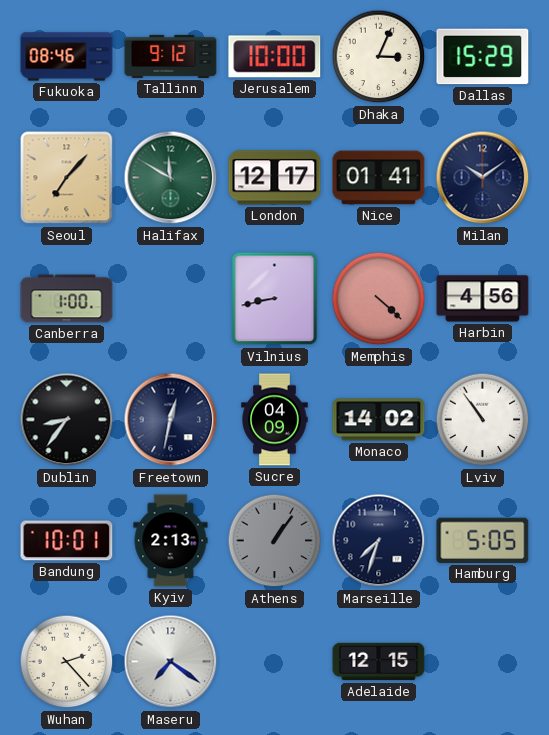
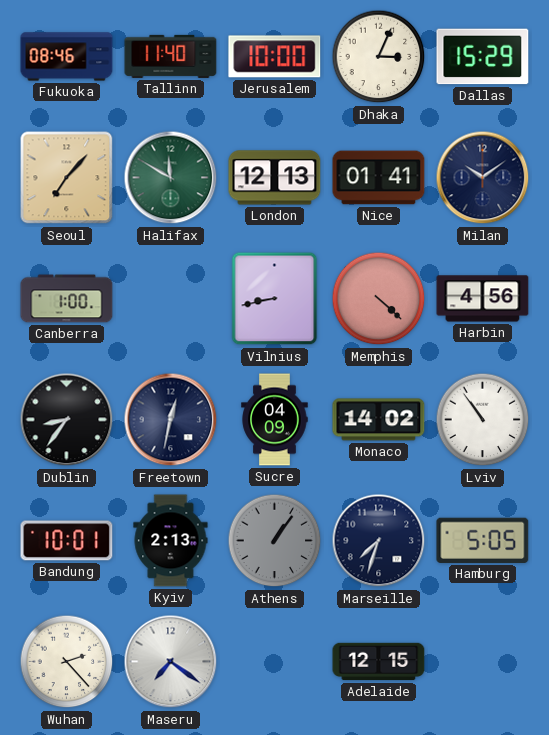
Tallinn: 9:12 -> 11:40
London: 12:17 -> 12:13
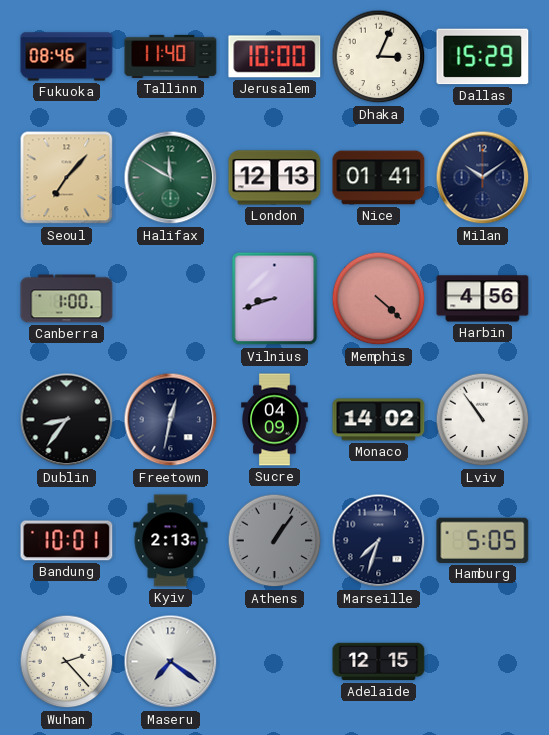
Vilnius: 8:43 -> 8:42
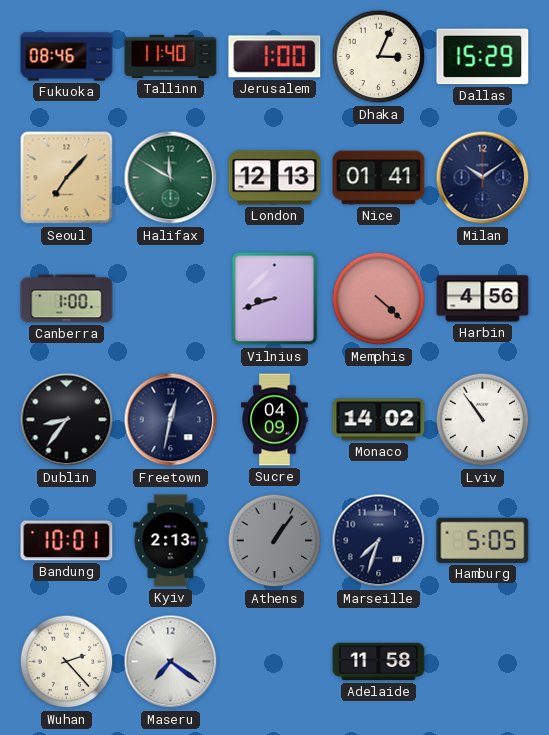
Jerusalem: 10:00 -> 1:00
Adelaide: 12:15 -> 11:58
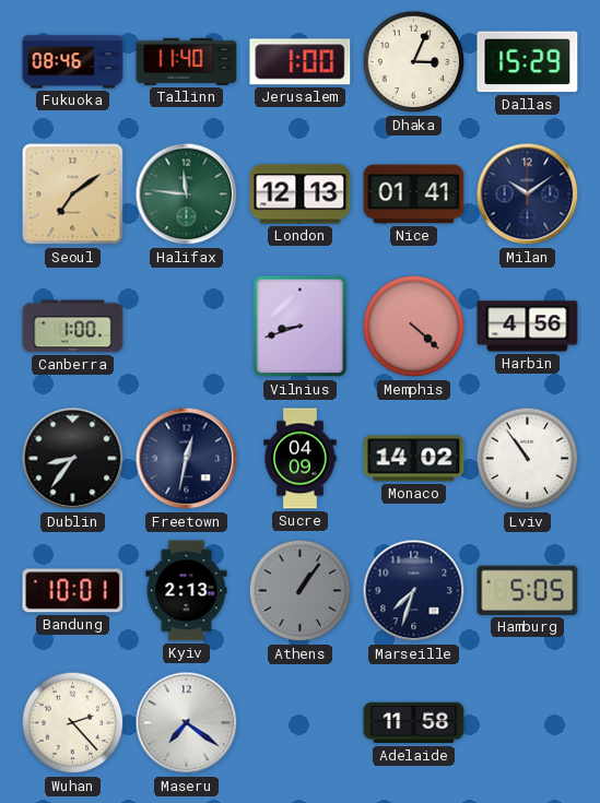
Seoul: 7:07 -> 7:09
Halifax: 11:50 -> 11:46
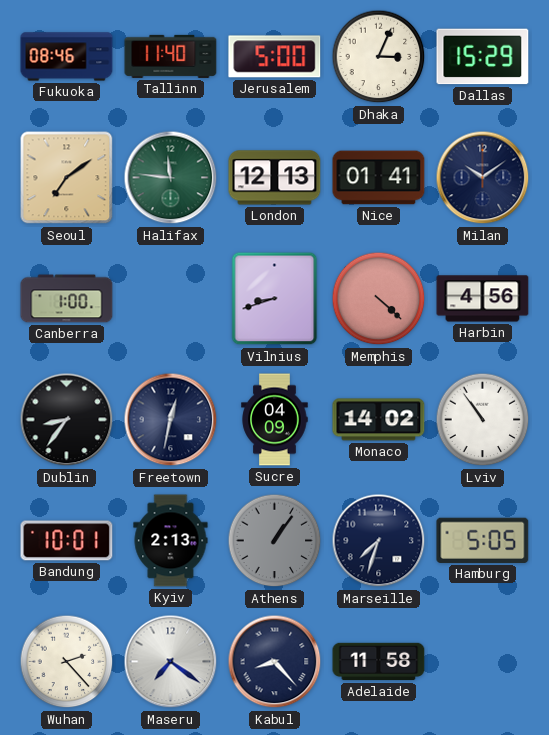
Jerusalem: 1:00 -> 5:00
Kabul: none -> 8:23
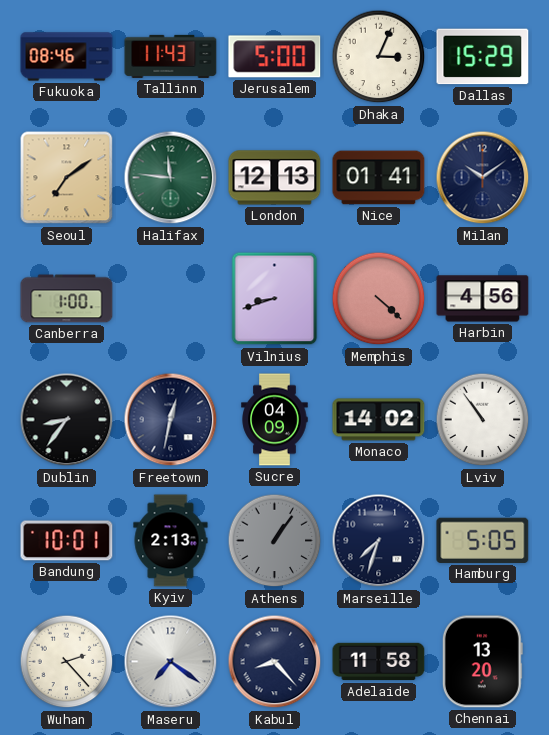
Tallinn: 11:40 -> 11:43
Chennai: none -> 13:20
